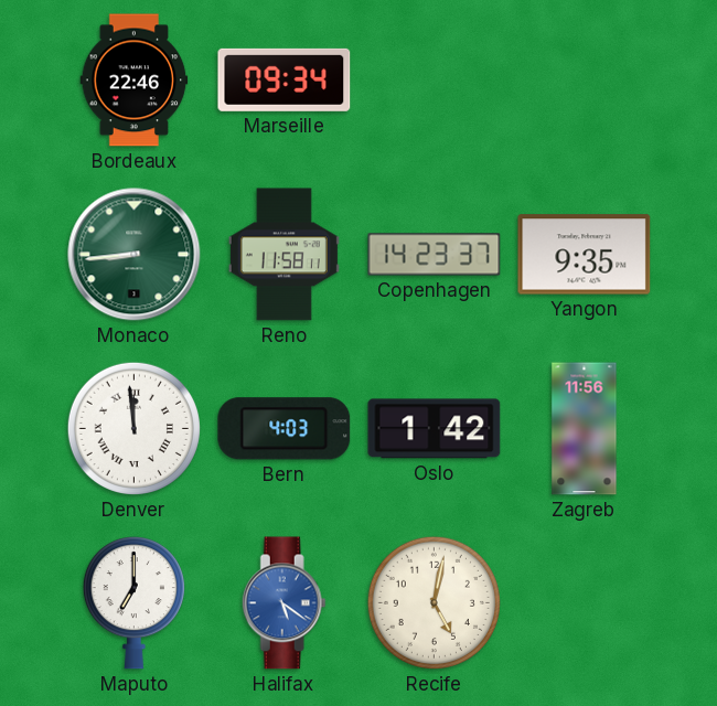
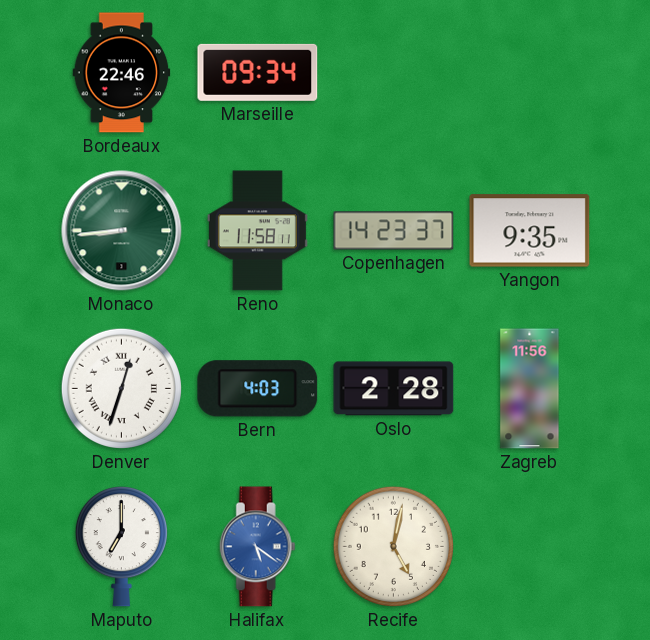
Denver: 11:59 -> 12:33
Oslo: 1:42 -> 2:28
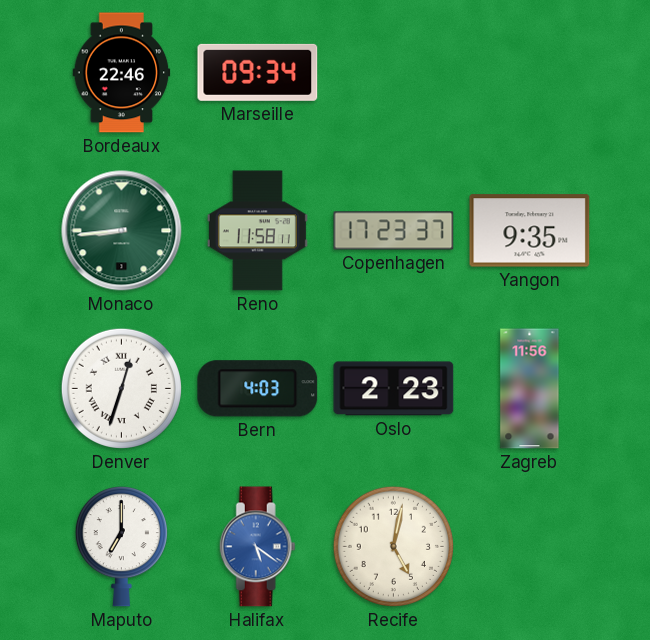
Copenhagen: 14:23 -> 17:23
Oslo: 2:28 -> 2:23
